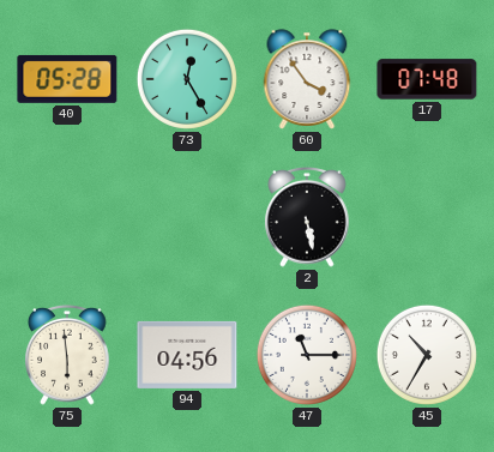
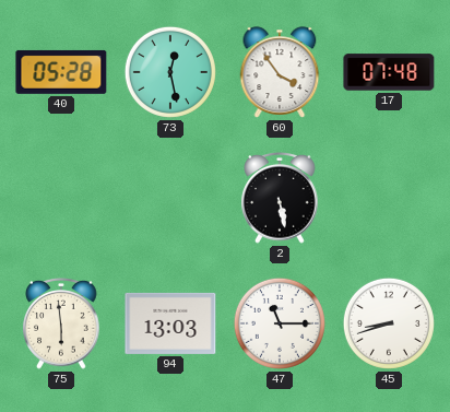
73: 12:25 -> 12:28
94: 04:56 -> 13:03
45: 10:35 -> 8:42
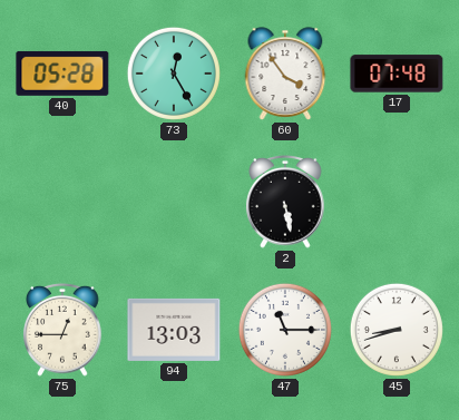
73: 12:28 -> 12:25
75: 5:59 -> 12:45
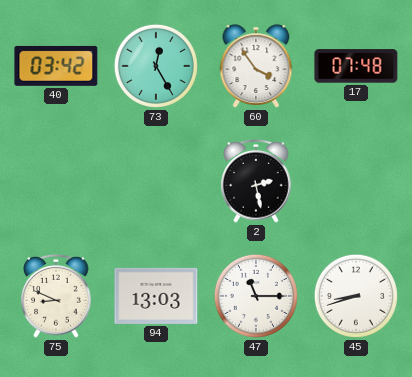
40: 05:28 -> 03:42
2: 5:28 -> 2:28
75: 12:45 -> 8:49
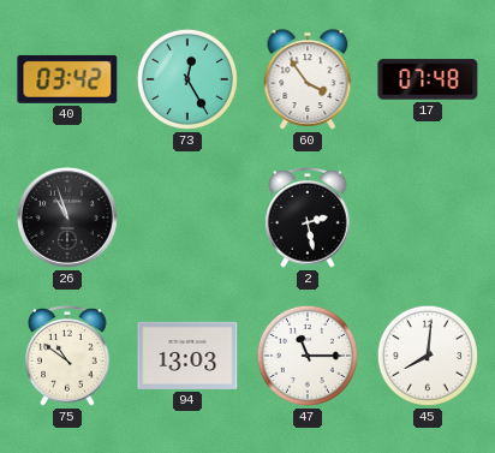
26: none -> 10:57
75: 8:49 -> 10:51
45: 8:42 -> 8:01
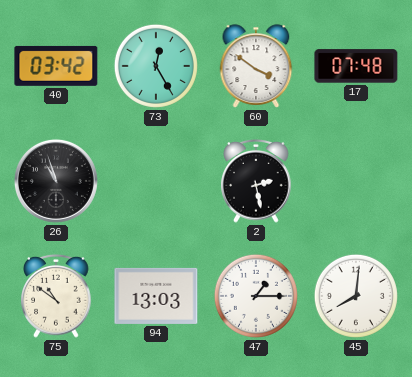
60: 3:54 -> 3:51
47: 11:15 -> 1:15
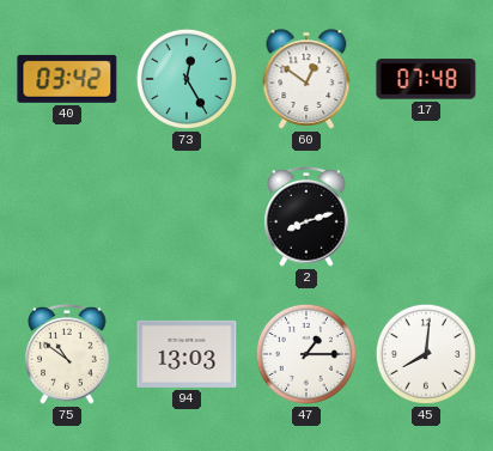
60: 3:51 -> 12:51
26: 10:57 -> none
2: 2:28 -> 8:12
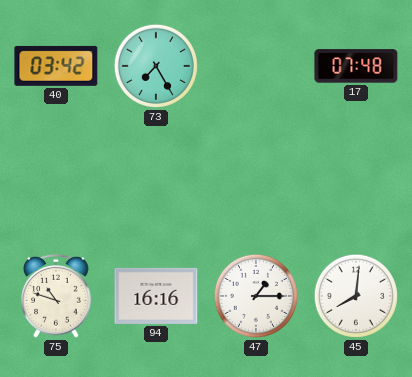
73: 12:25 -> 7:25
60: 12:51 -> none
2: 8:12 -> none
75: 10:51 -> 10:48
94: 13:03 -> 16:16
